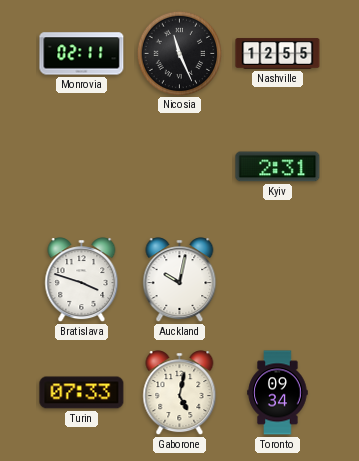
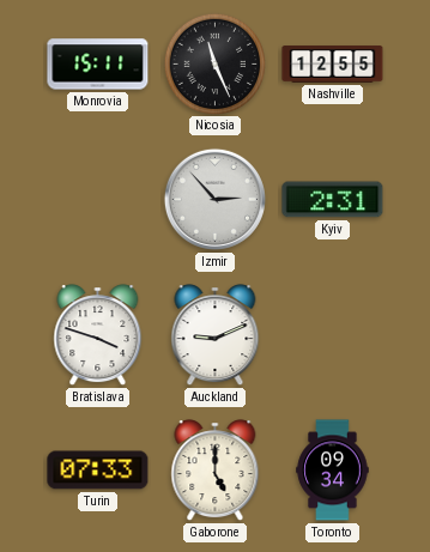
Monrovia: 02:11 -> 15:11
Izmir: none -> 2:53
Auckland: 10:02 -> 9:11
Gaborone: 5:02 -> 5:00
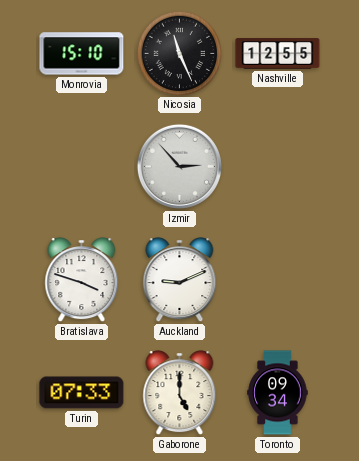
Monrovia: 15:11 -> 15:10
Kyiv: 2:31 -> none
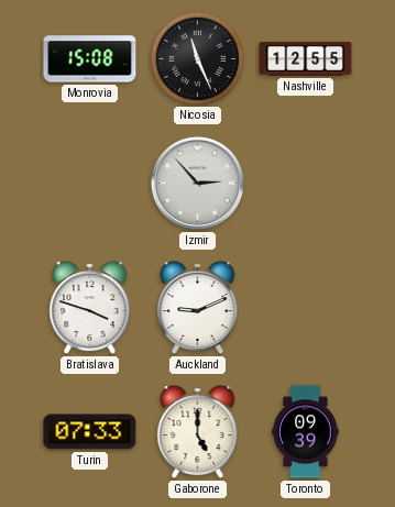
Monrovia: 15:10 -> 15:08
Toronto: 09:34 -> 09:39
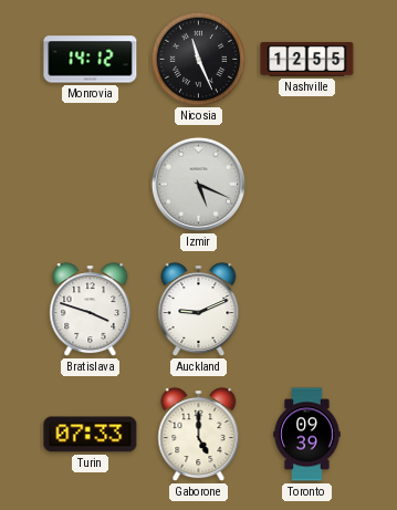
Monrovia: 15:08 -> 14:12
Izmir: 2:53 -> 5:19
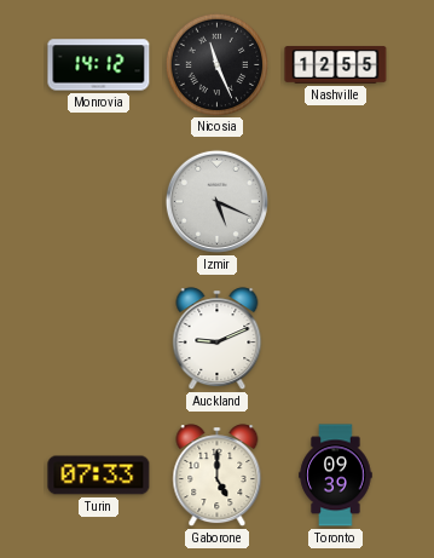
Bratislava: 3:48 -> none
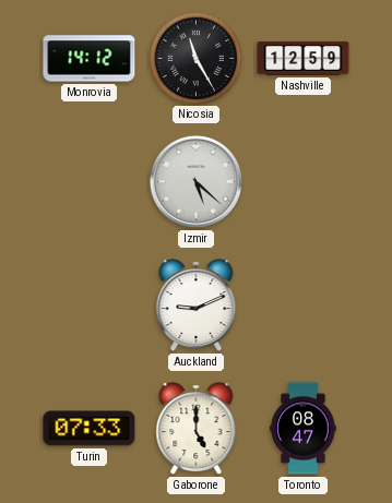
Nicosia: 11:26 -> 11:25
Nashville: 12:55 -> 12:59
Izmir: 5:19 -> 5:22
Toronto: 09:39 -> 08:47
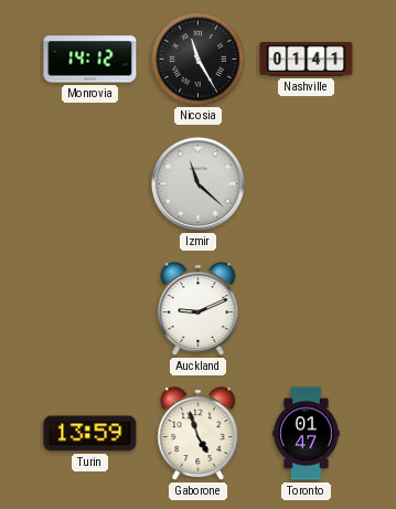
Nashville: 12:59 -> 01:41
Izmir: 5:22 -> 11:22
Turin: 07:33 -> 13:59
Gaborone: 5:00 -> 4:57
Toronto: 08:47 -> 01:47
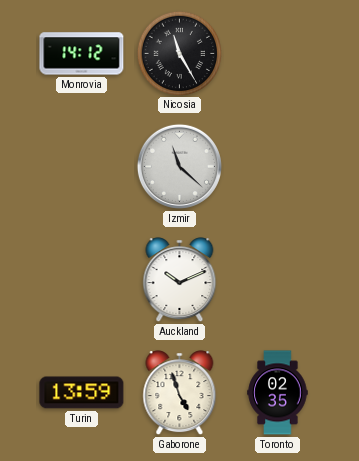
Nashville: 01:41 -> none
Auckland: 9:11 -> 10:11
Toronto: 01:47 -> 02:35
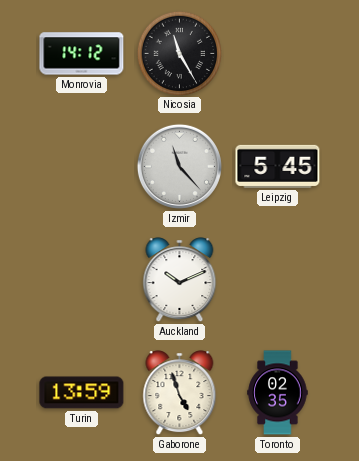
Izmir: 11:22 -> 11:23
Leipzig: none -> 5:45
